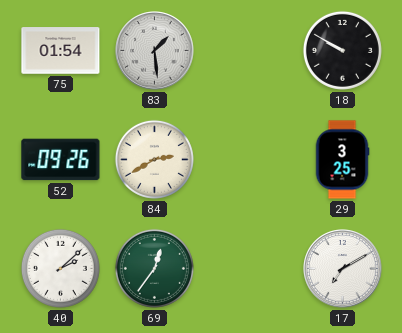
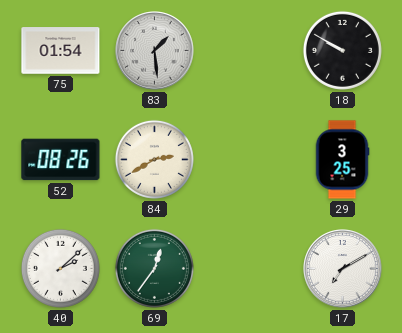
52: 09:26 -> 08:26
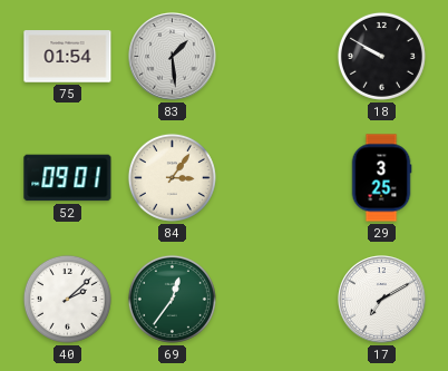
52: 08:26 -> 09:01
84: 2:40 -> 3:06
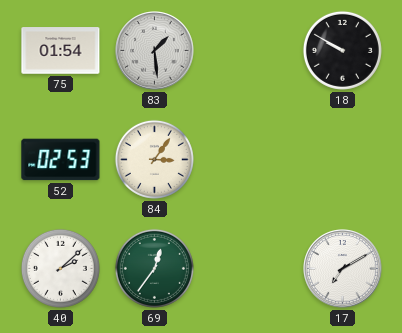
52: 09:01 -> 02:53
29: 3:25 -> none
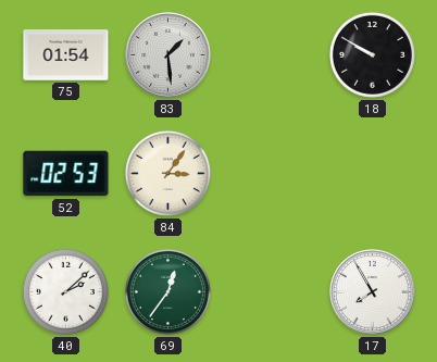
17: 7:10 -> 7:55
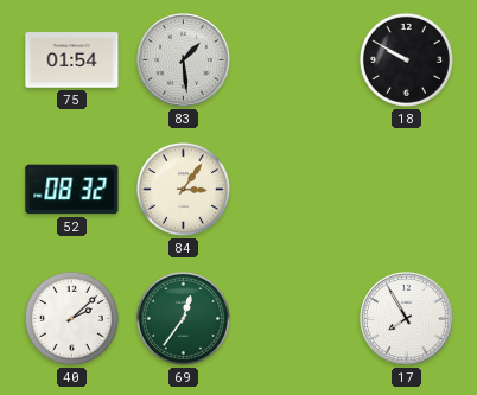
52: 02:53 -> 08:32
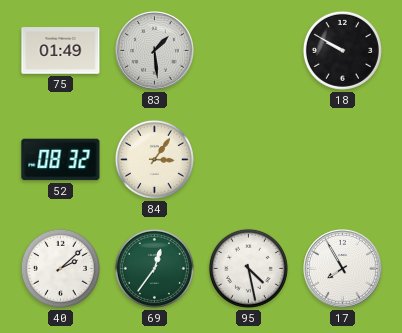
75: 01:54 -> 01:49
95: none -> 4:28
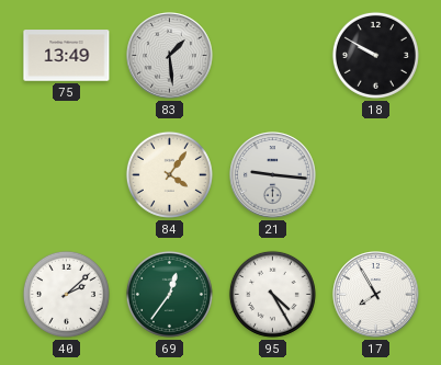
75: 01:49 -> 13:49
52: 08:32 -> none
84: 3:06 -> 4:06
21: none -> 9:16
95: 4:28 -> 4:25
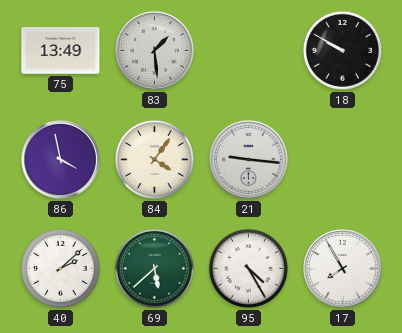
86: none -> 3:58
69: 12:36 -> 5:38
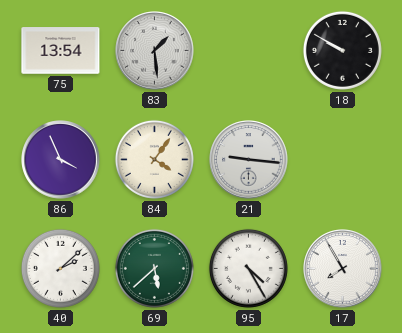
75: 13:49 -> 13:54
86: 3:58 -> 3:56
